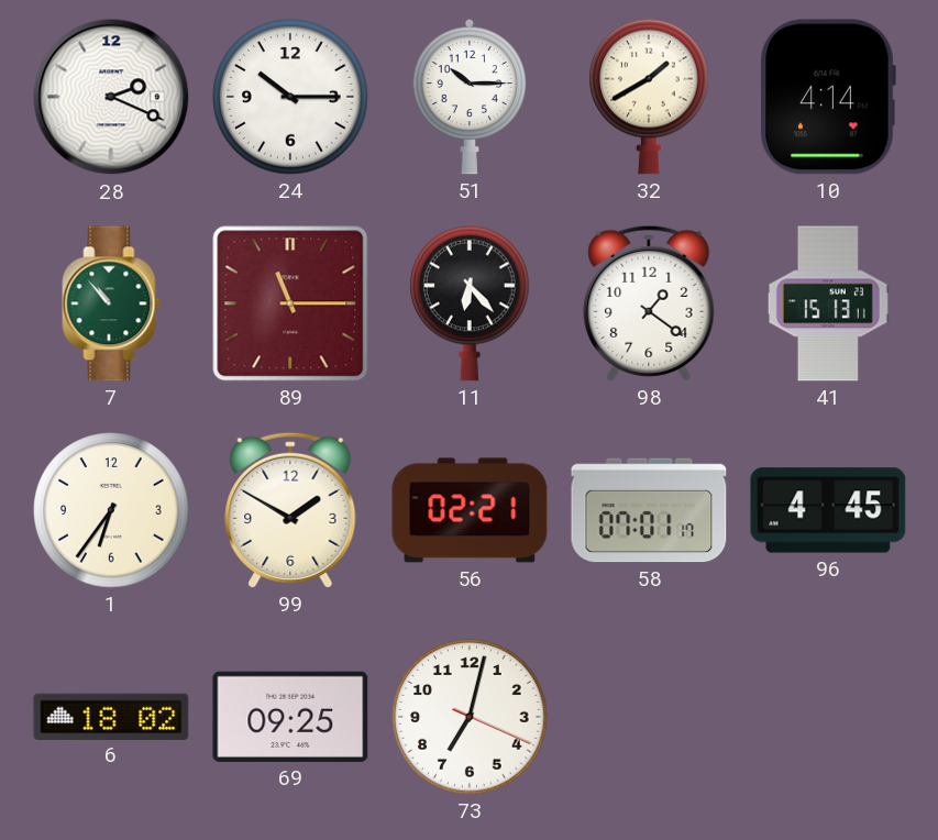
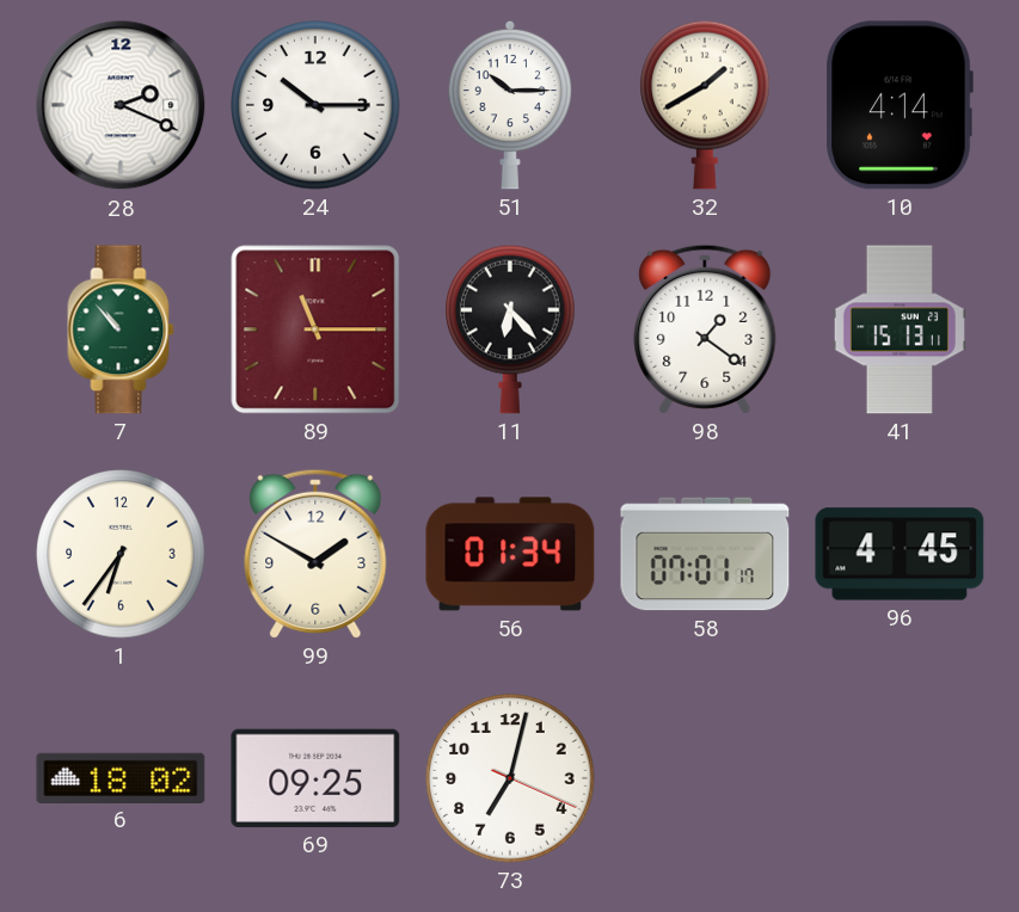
56: 02:21 -> 01:34
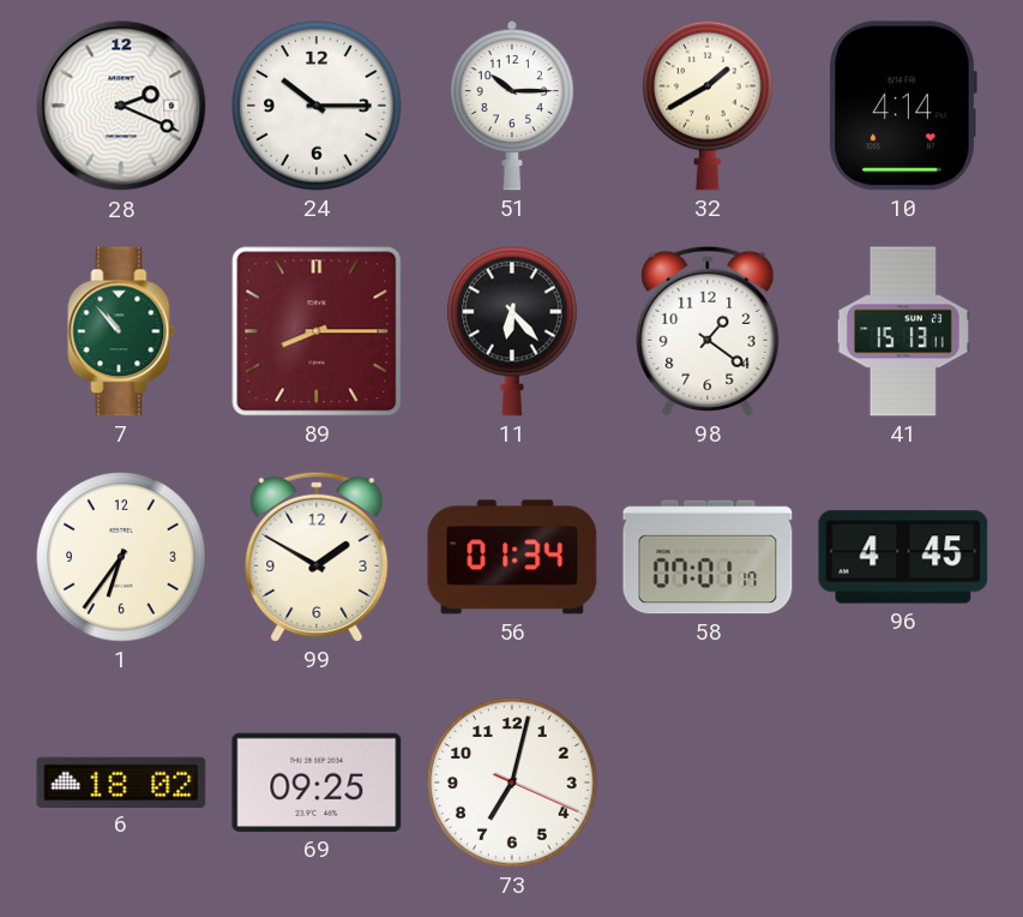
89: 11:15 -> 8:15
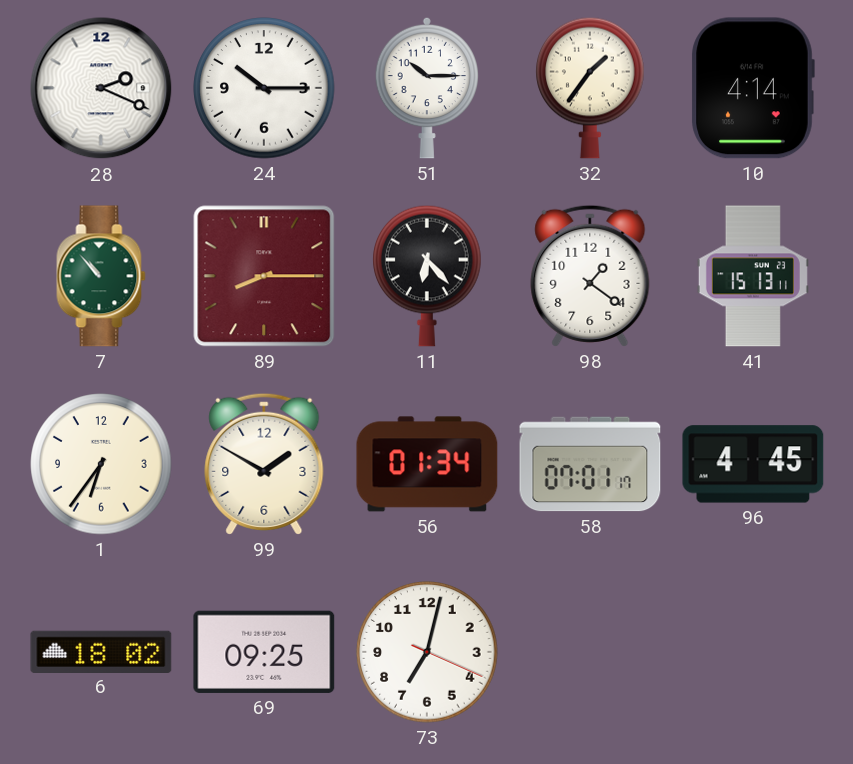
32: 1:40 -> 1:36
